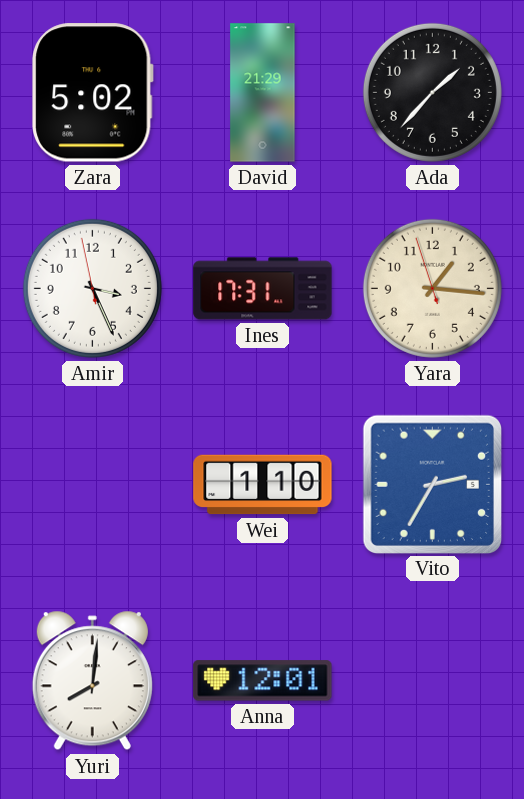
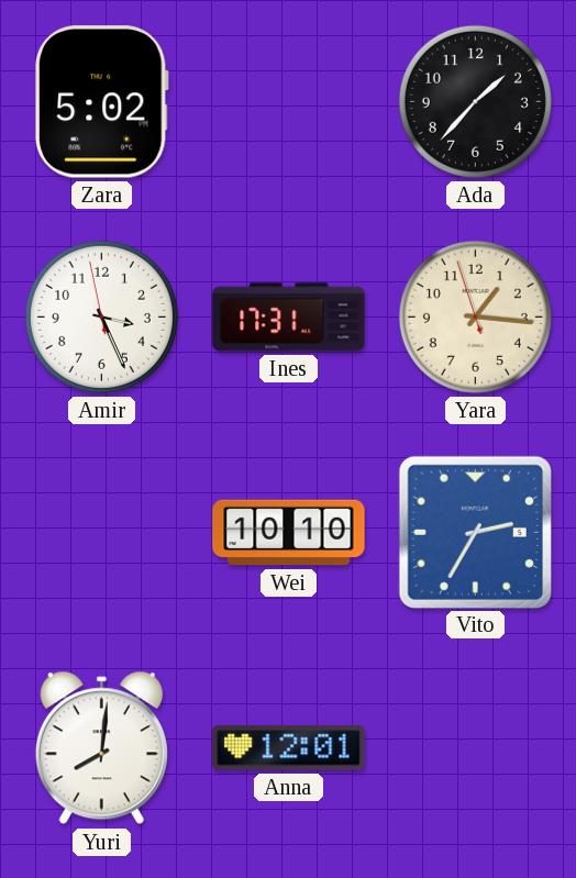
David: 21:29 -> none
Wei: 1:10 -> 10:10
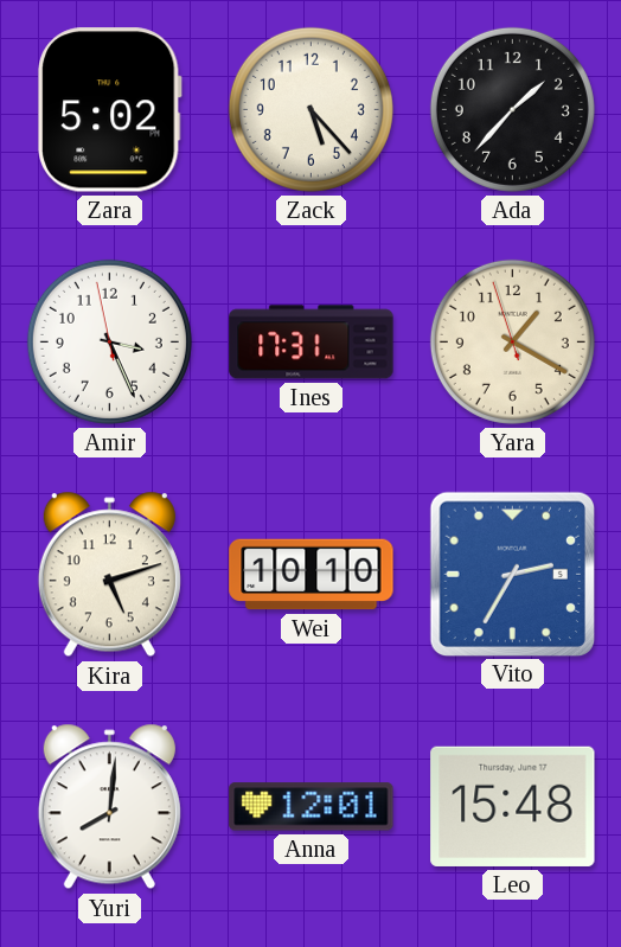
Zack: none -> 5:23
Yara: 1:15 -> 1:19
Kira: none -> 5:12
Leo: none -> 15:48
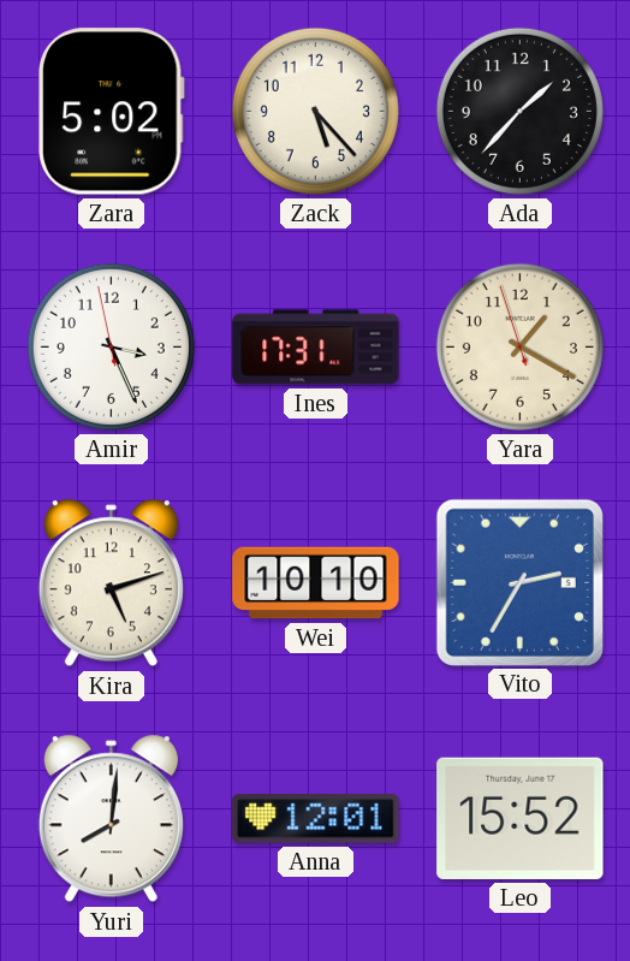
Leo: 15:48 -> 15:52
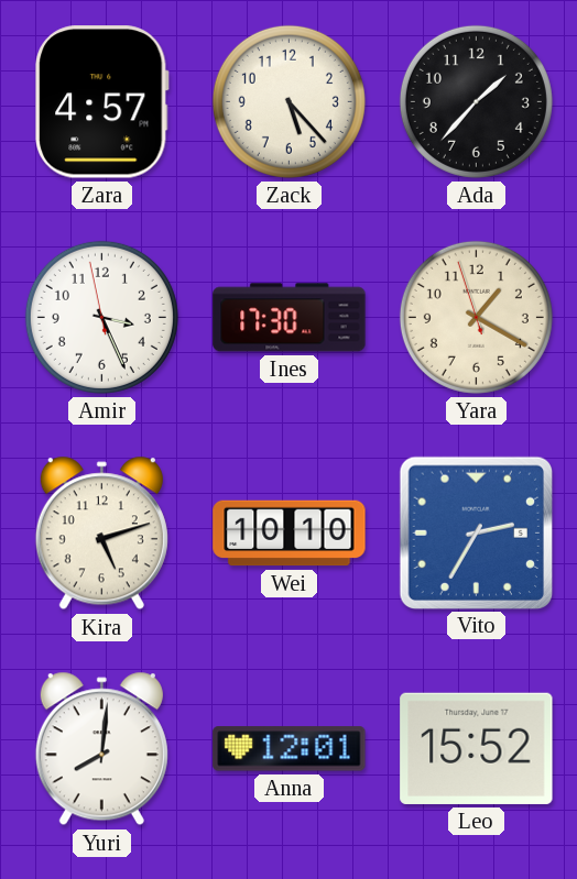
Zara: 5:02 -> 4:57
Ines: 17:31 -> 17:30
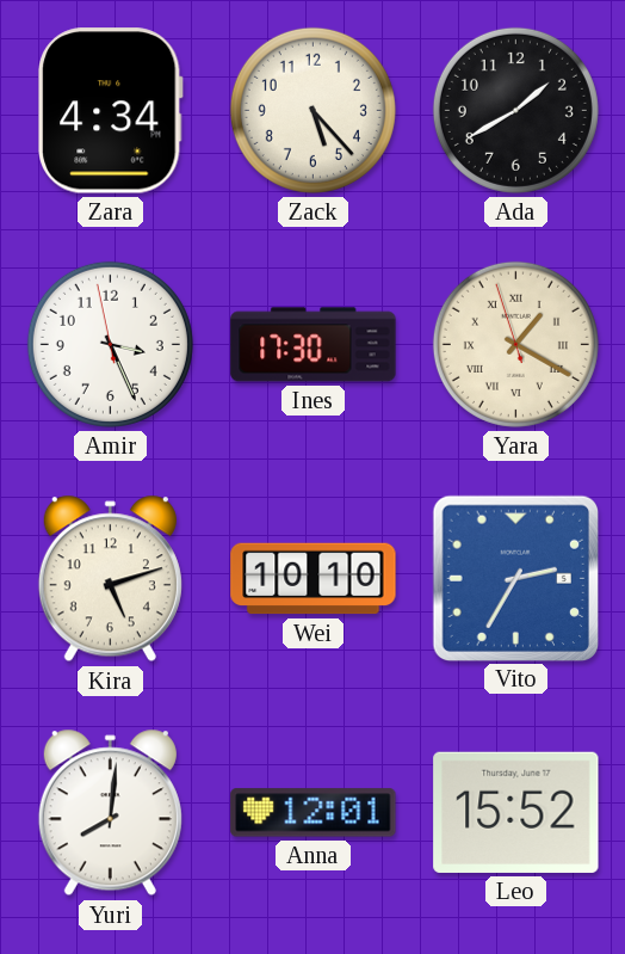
Zara: 4:57 -> 4:34
Ada: 1:37 -> 1:40
Yara numerals: Arabic -> Roman
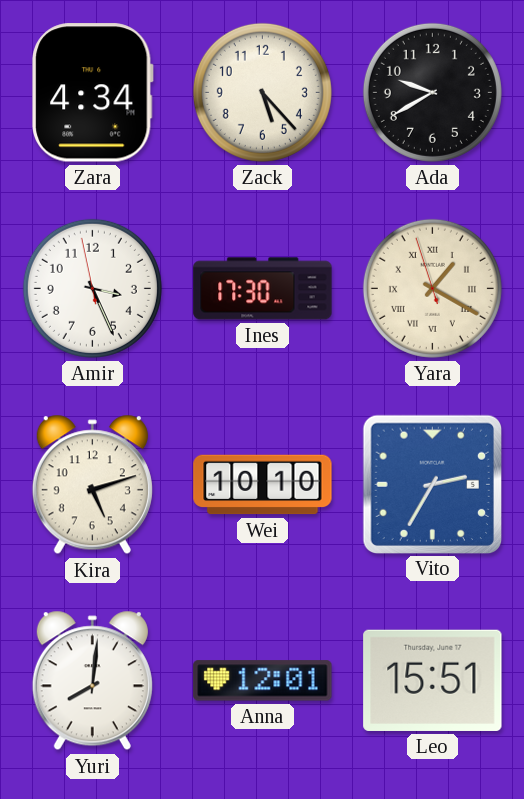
Ada: 1:40 -> 9:40
Leo: 15:52 -> 15:51
